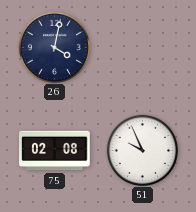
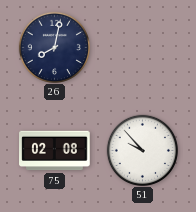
26: 4:02 -> 8:02
51: 9:56 -> 9:53
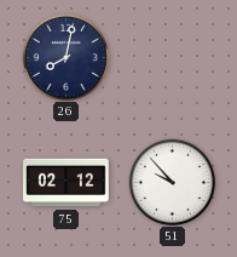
75: 02:08 -> 02:12
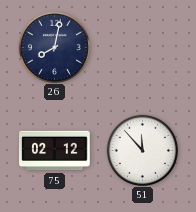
51: 9:53 -> 11:53
